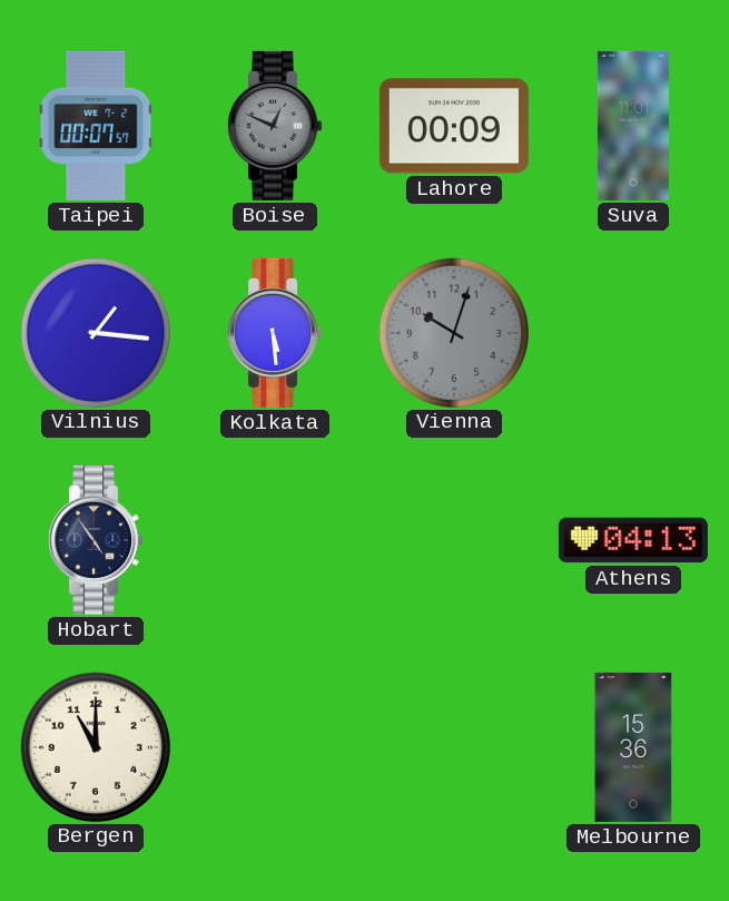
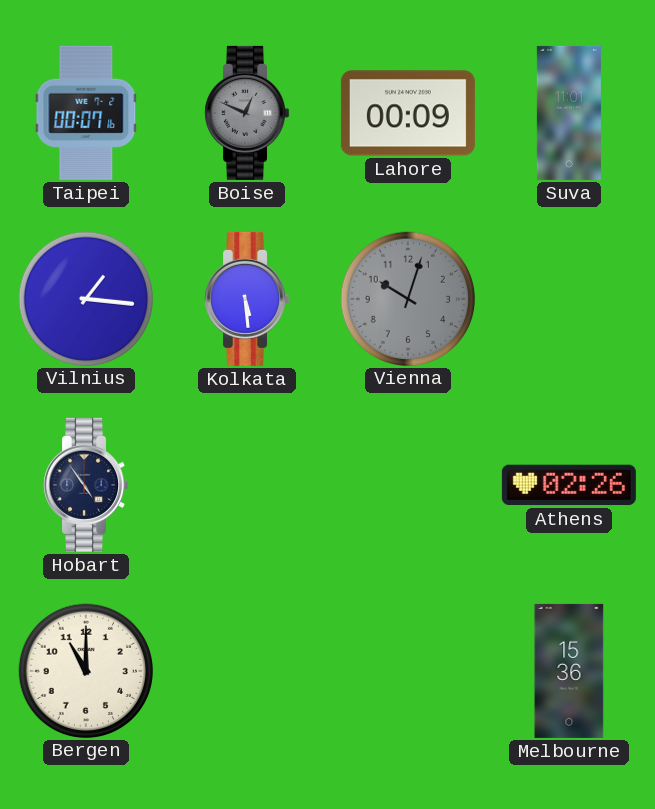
Taipei: 00:07:57 -> 00:07:16
Athens: 04:13 -> 02:26
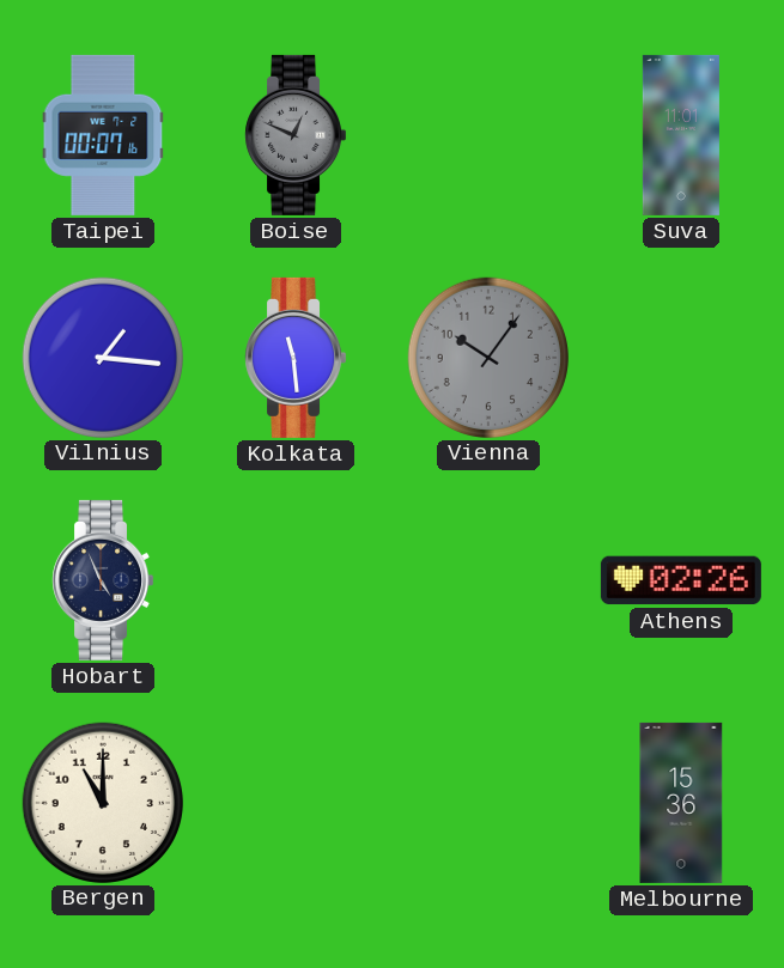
Lahore: 00:09 -> none
Kolkata: 5:29 -> 11:29
Vienna: 10:03 -> 10:06
Hobart: 4:54 -> 4:56
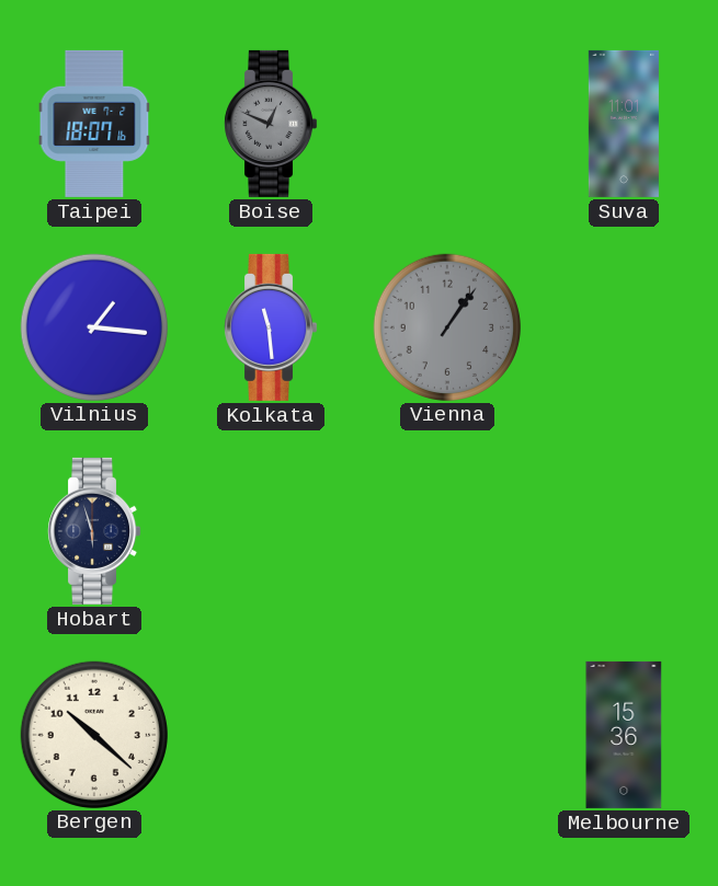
Taipei: 00:07 -> 18:07
Vienna: 10:06 -> 1:06
Hobart: 4:56 -> 5:57
Athens: 02:26 -> none
Bergen: 11:00 -> 10:22
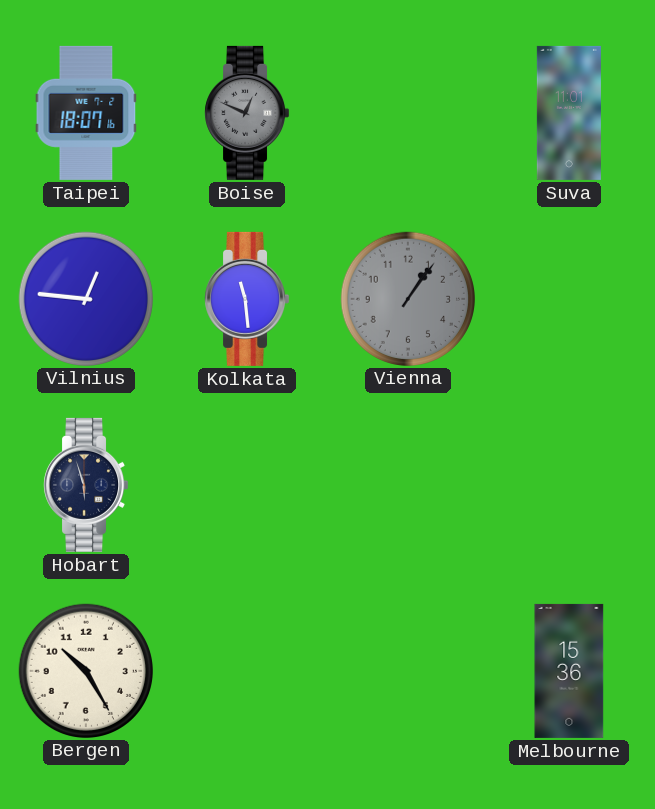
Vilnius: 1:16 -> 12:46
Bergen: 10:22 -> 10:25
